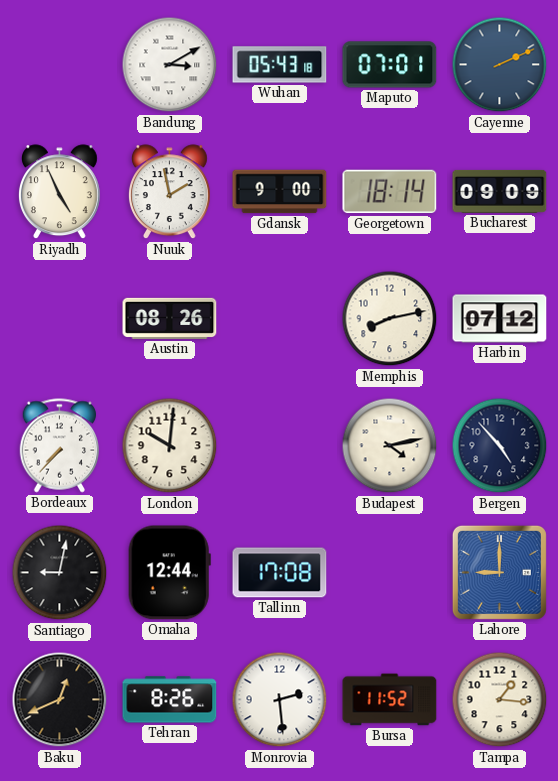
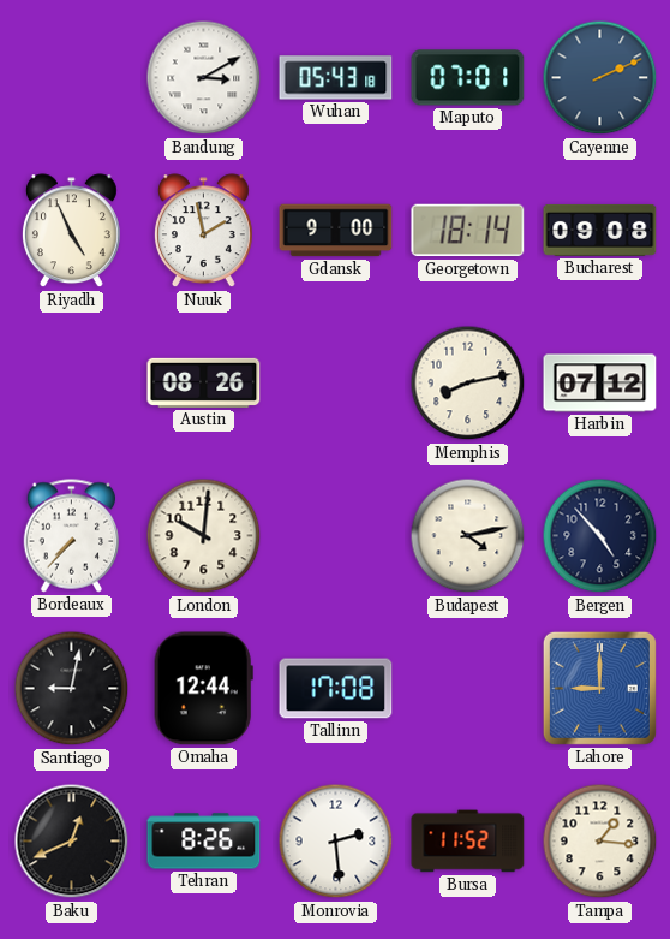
Bucharest: 09:09 -> 09:08
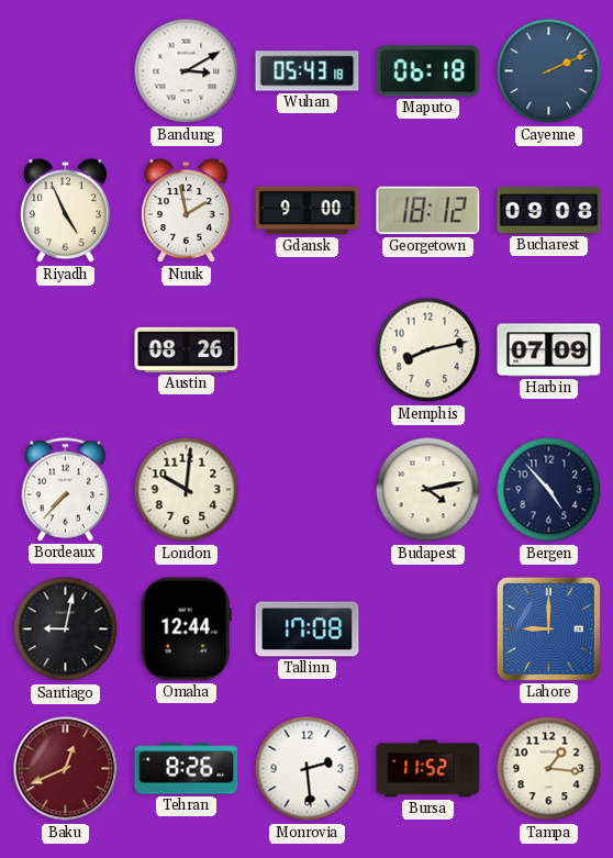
Maputo: 07:01 -> 06:18
Georgetown: 18:14 -> 18:12
Harbin: 07:12 -> 07:09
Baku dial: black -> burgundy
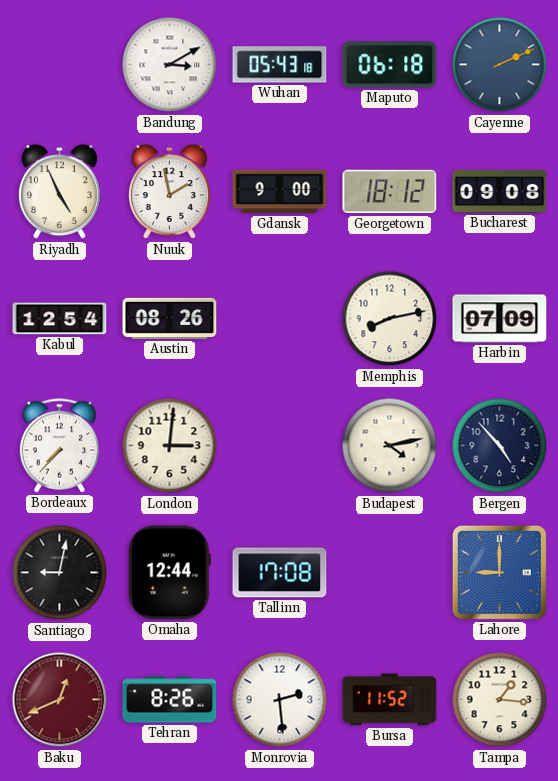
Kabul: none -> 12:54
London: 10:01 -> 3:01
